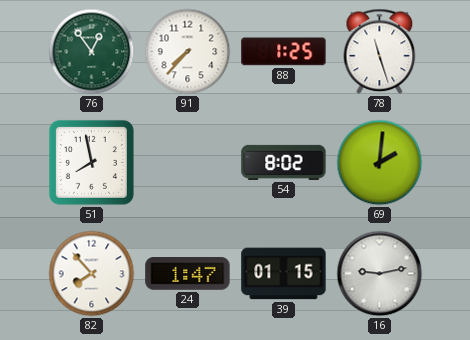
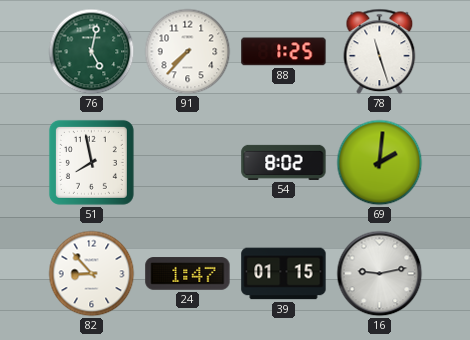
76: 12:54 -> 5:02
82: 7:53 -> 8:53
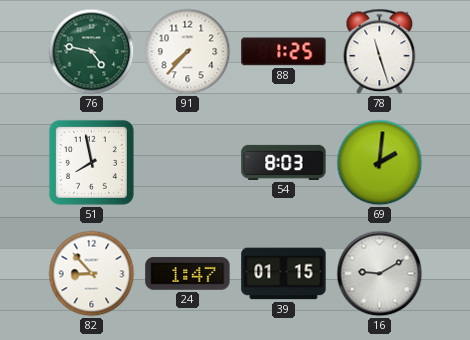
76: 5:02 -> 4:47
54: 8:02 -> 8:03
16: 9:13 -> 9:10
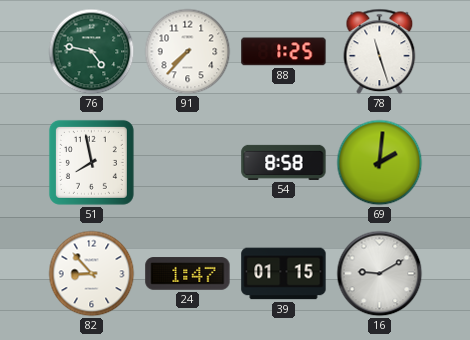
54: 8:03 -> 8:58
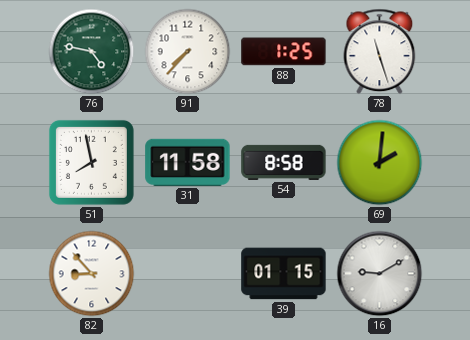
31: none -> 11:58
24: 1:47 -> none
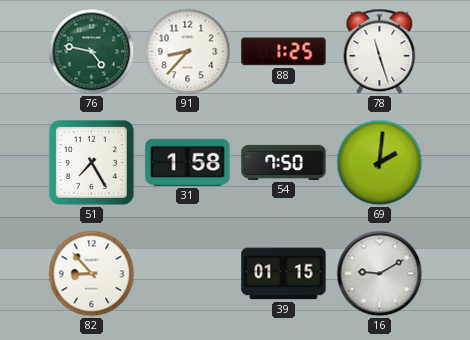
91: 7:37 -> 8:37
51: 7:58 -> 7:25
31: 11:58 -> 1:58
54: 8:58 -> 7:50
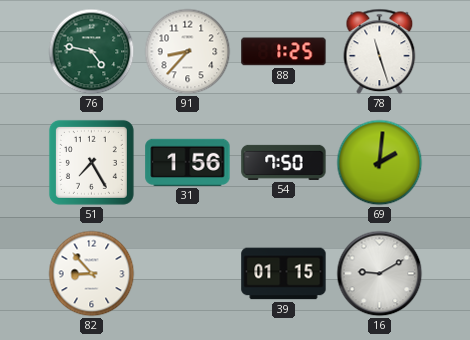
31: 1:58 -> 1:56
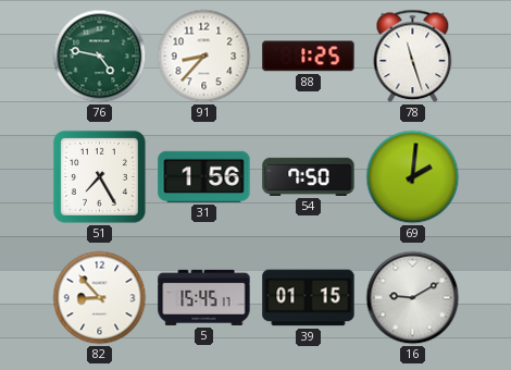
5: none -> 15:45
